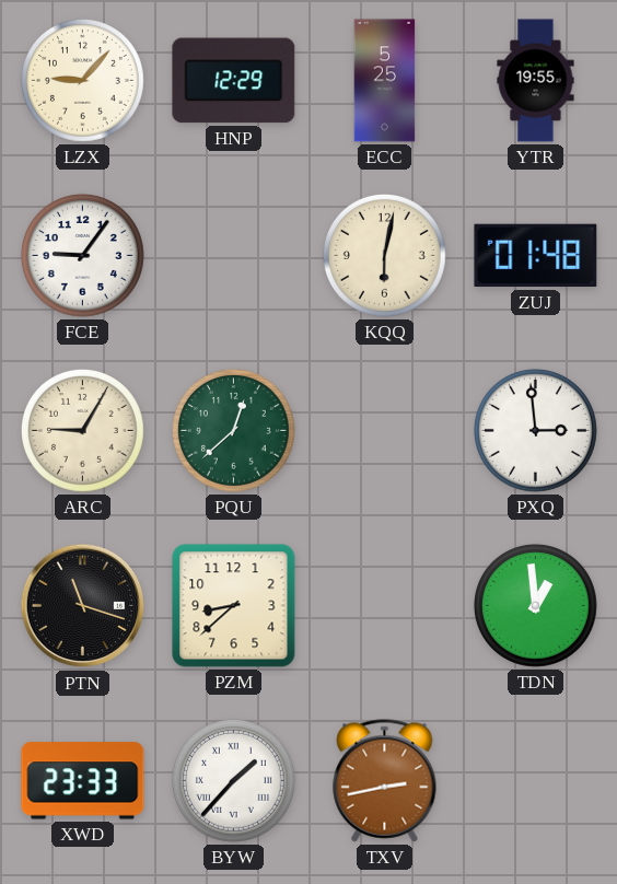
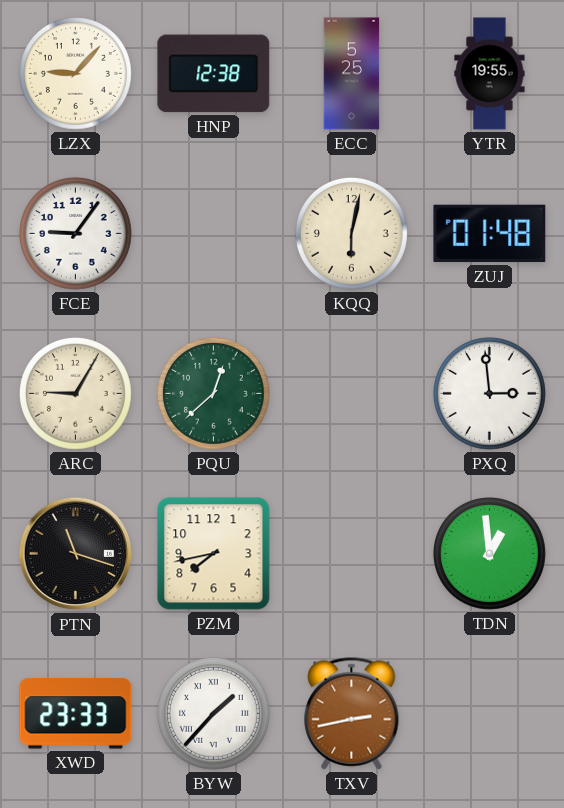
HNP: 12:29 -> 12:38
PZM: 8:38 -> 7:43
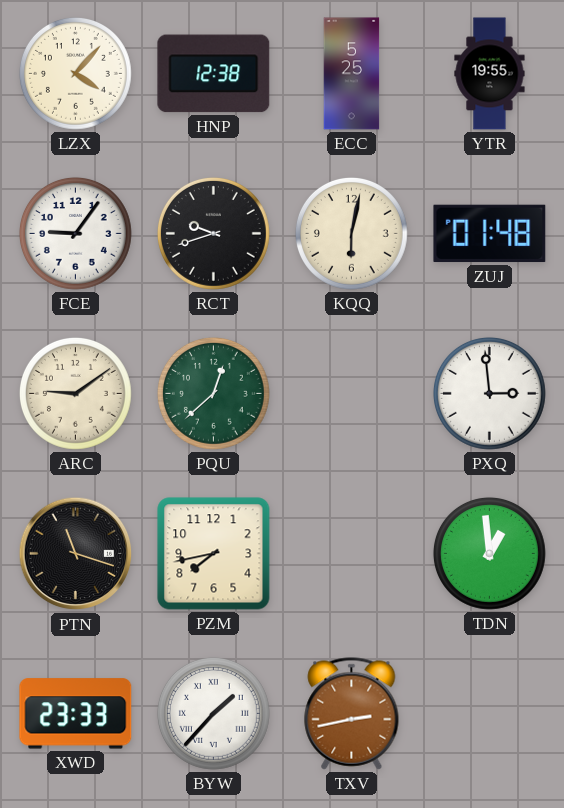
LZX: 9:07 -> 4:07
RCT: none -> 9:42
ARC: 9:05 -> 9:09
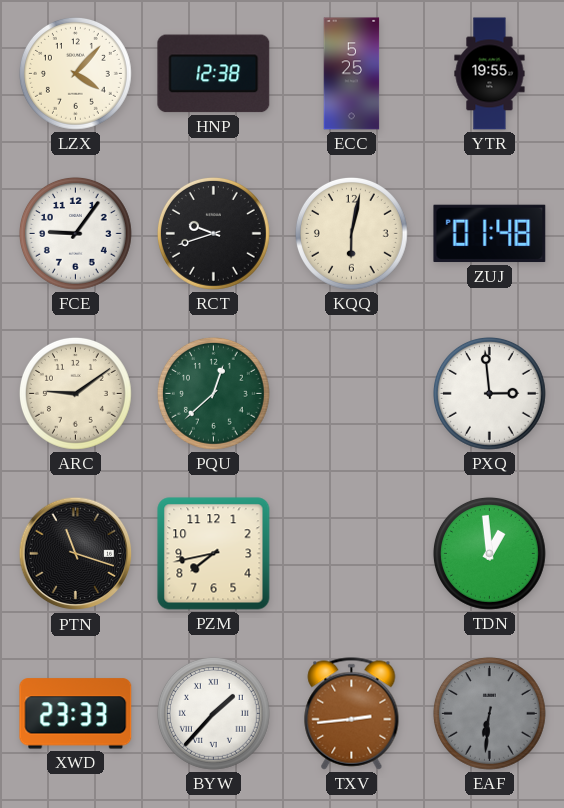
TXV: 2:43 -> 2:44
EAF: none -> 6:31
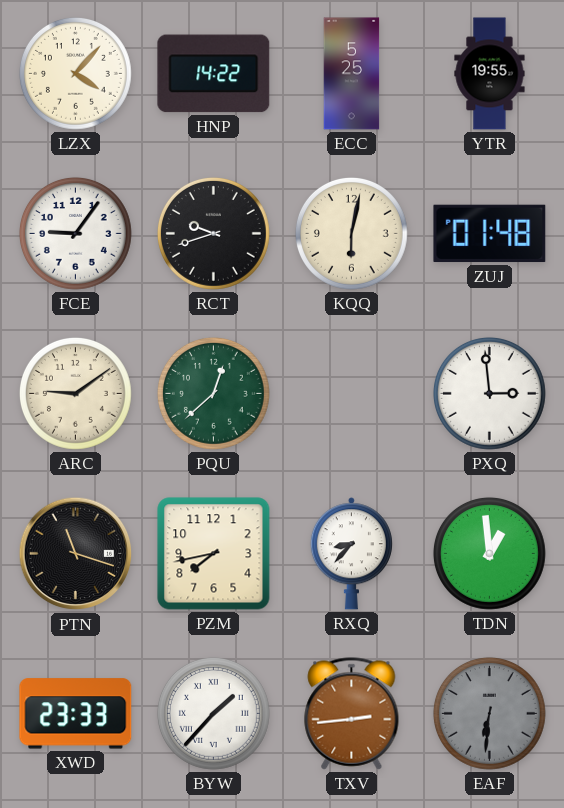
HNP: 12:38 -> 14:22
RXQ: none -> 8:37
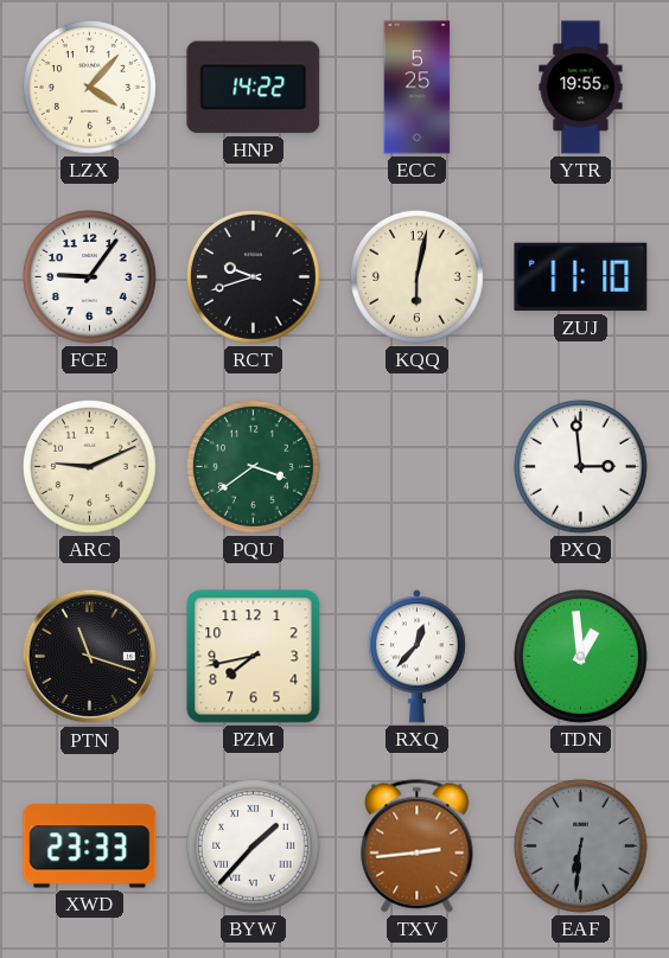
ZUJ: 01:48 -> 11:10
ARC: 9:09 -> 9:11
PQU: 12:38 -> 3:39
RXQ: 8:37 -> 12:37
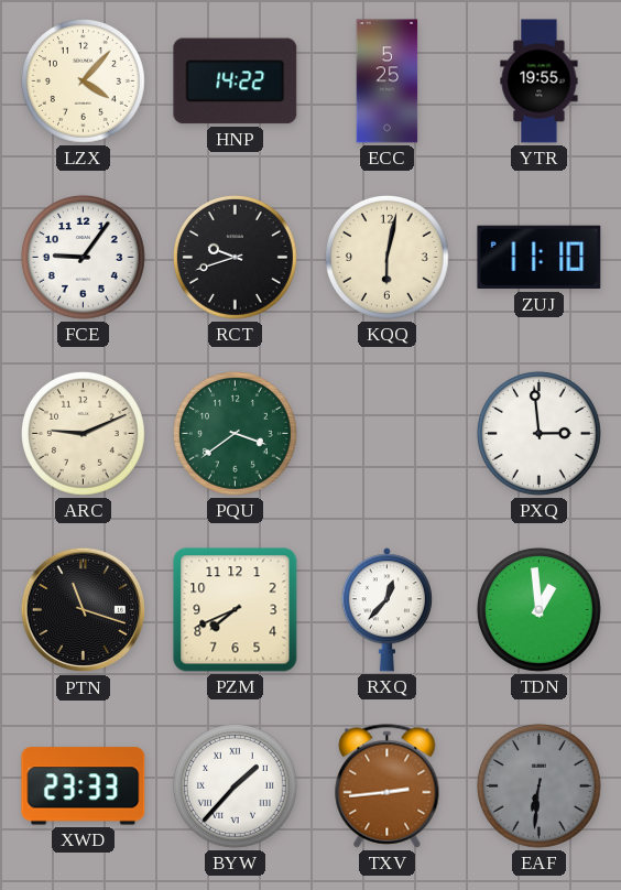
PZM: 7:43 -> 7:41
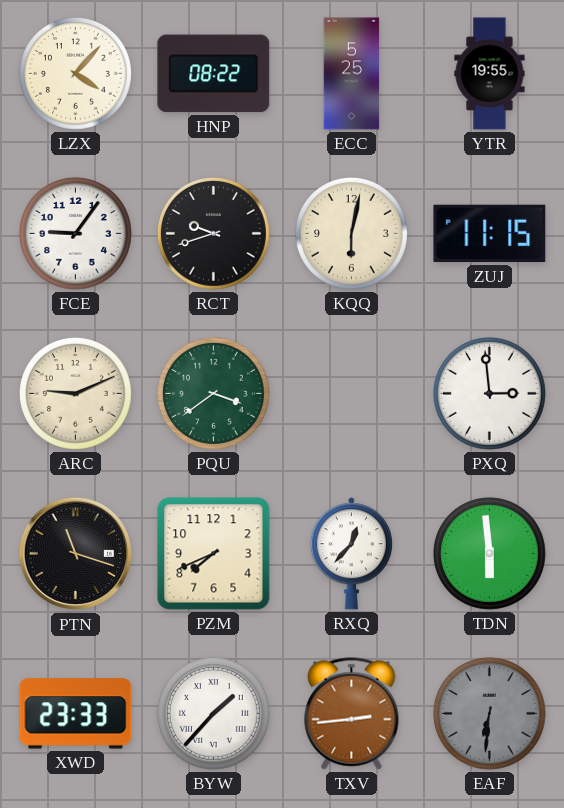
HNP: 14:22 -> 08:22
ZUJ: 11:10 -> 11:15
TDN: 12:59 -> 5:59
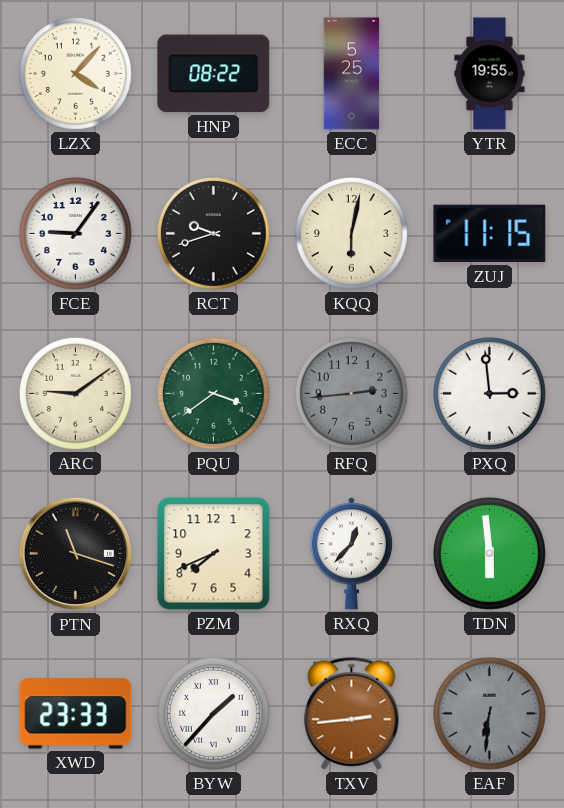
ARC: 9:11 -> 9:09
RFQ: none -> 2:44
